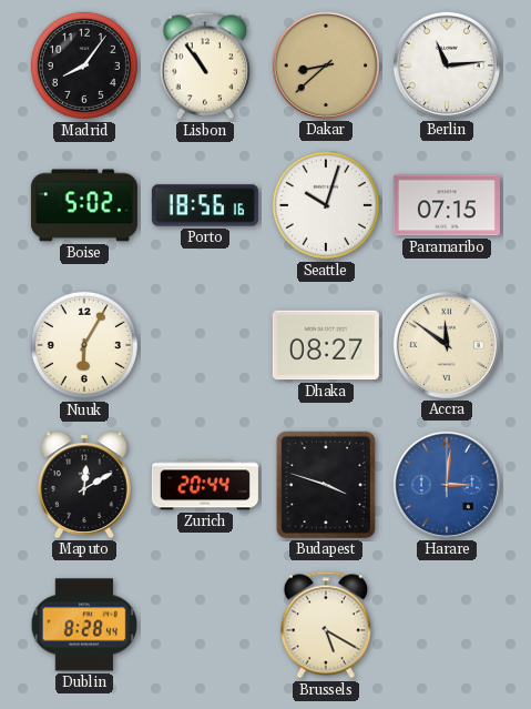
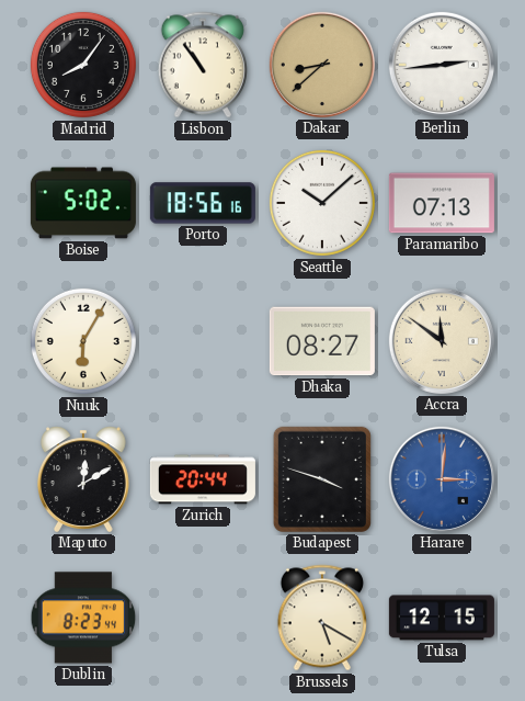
Berlin: 11:14 -> 2:44
Seattle: 10:03 -> 10:08
Paramaribo: 07:15 -> 07:13
Dublin: 8:28 -> 8:23
Tulsa: none -> 12:15
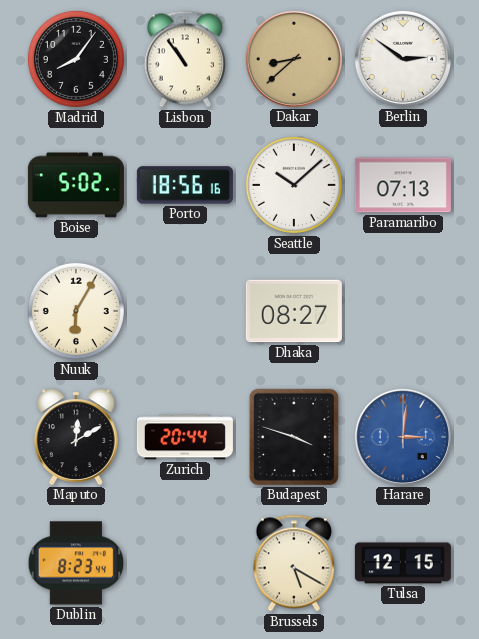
Berlin: 2:44 -> 2:51
Accra: 11:51 -> none
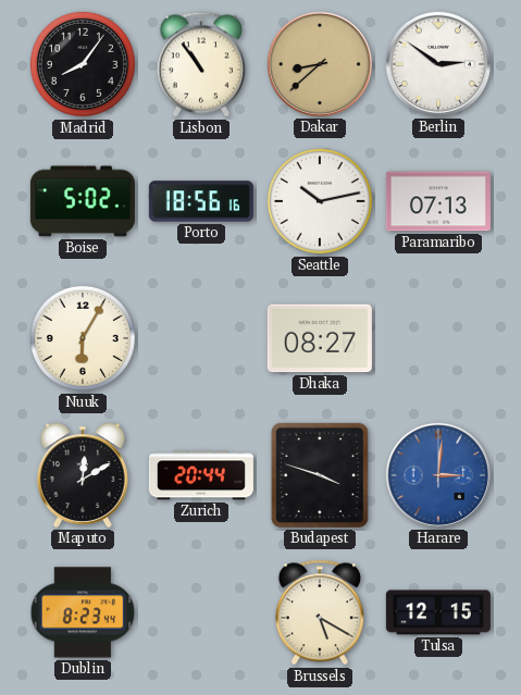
Seattle: 10:08 -> 10:13
